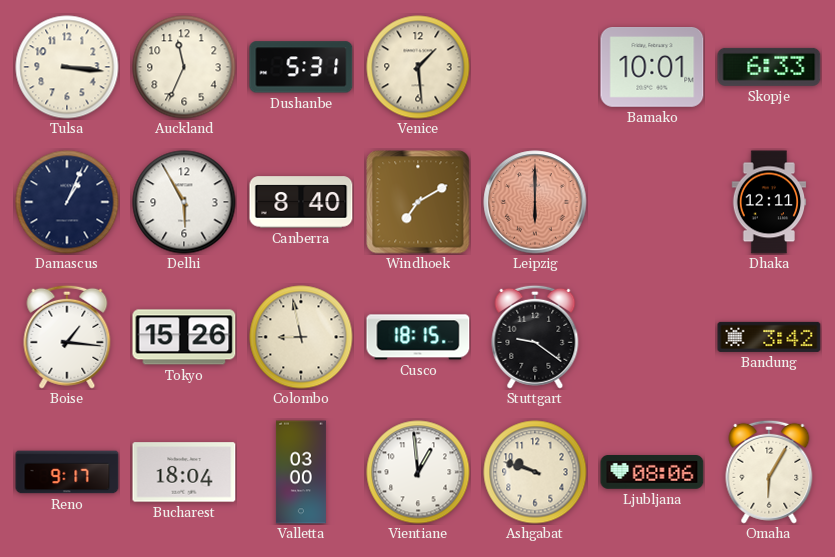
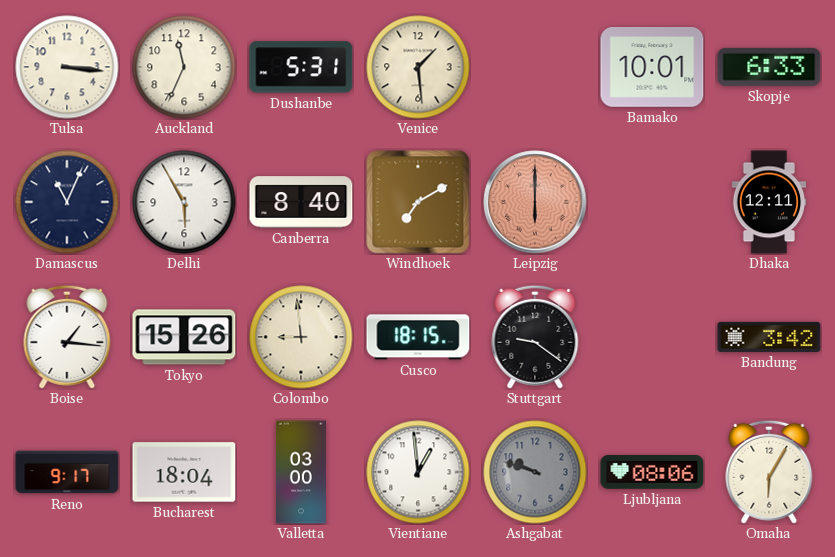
Damascus: 1:04 -> 11:04
Colombo: 8:58 -> 8:59
Ashgabat dial: cream -> grey
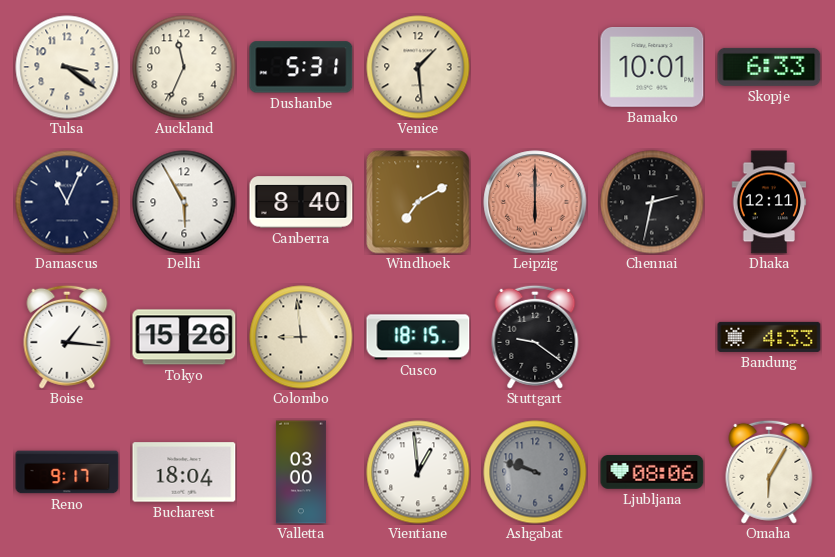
Tulsa: 3:16 -> 3:21
Chennai: none -> 2:32
Bandung: 3:42 -> 4:33
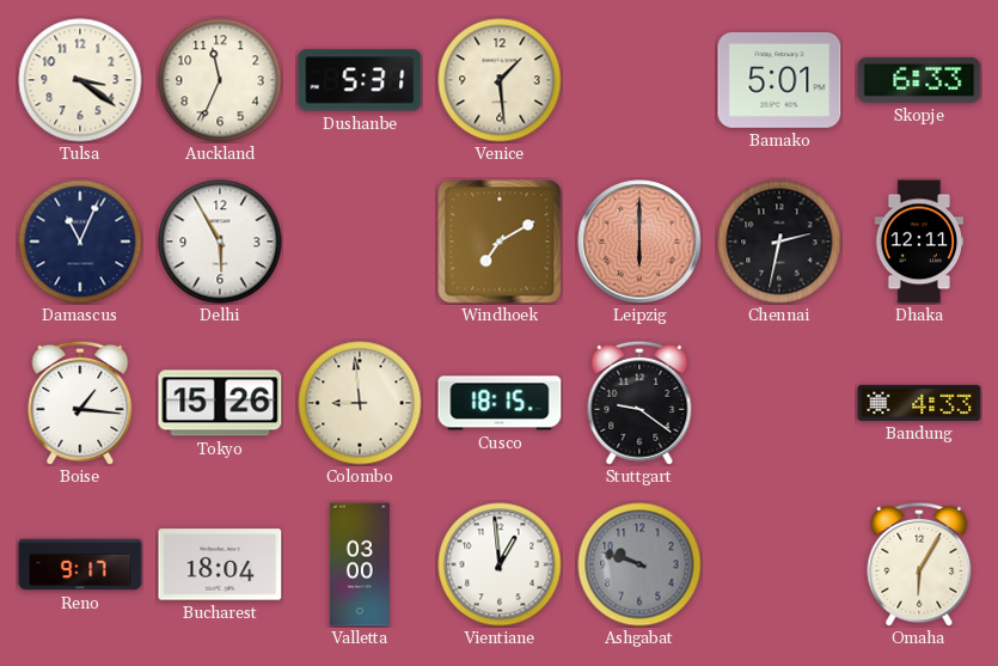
Bamako: 10:01 -> 5:01
Canberra: 8:40 -> none
Ljubljana: 08:06 -> none
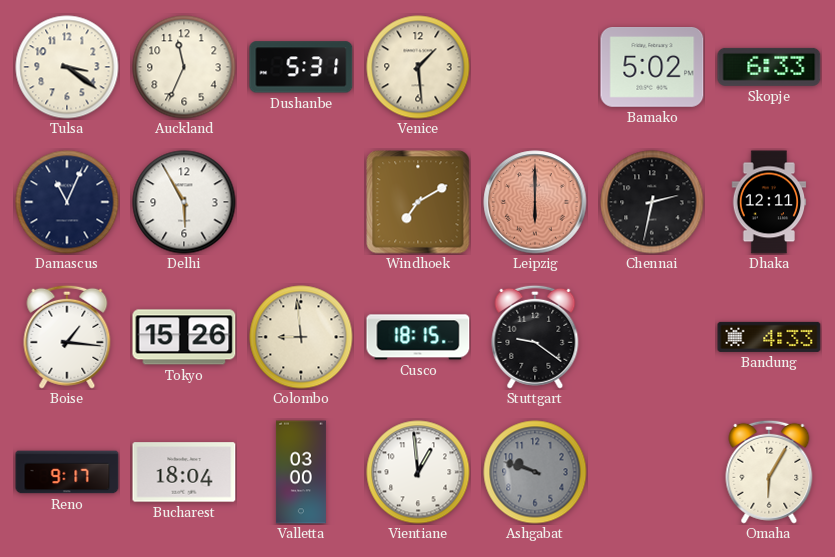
Bamako: 5:01 -> 5:02
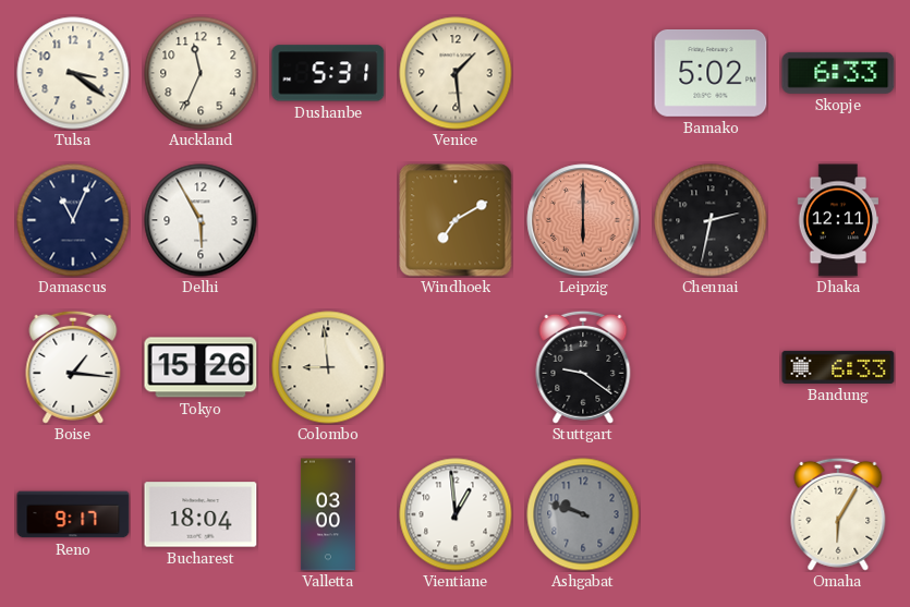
Cusco: 18:15 -> none
Bandung: 4:33 -> 6:33
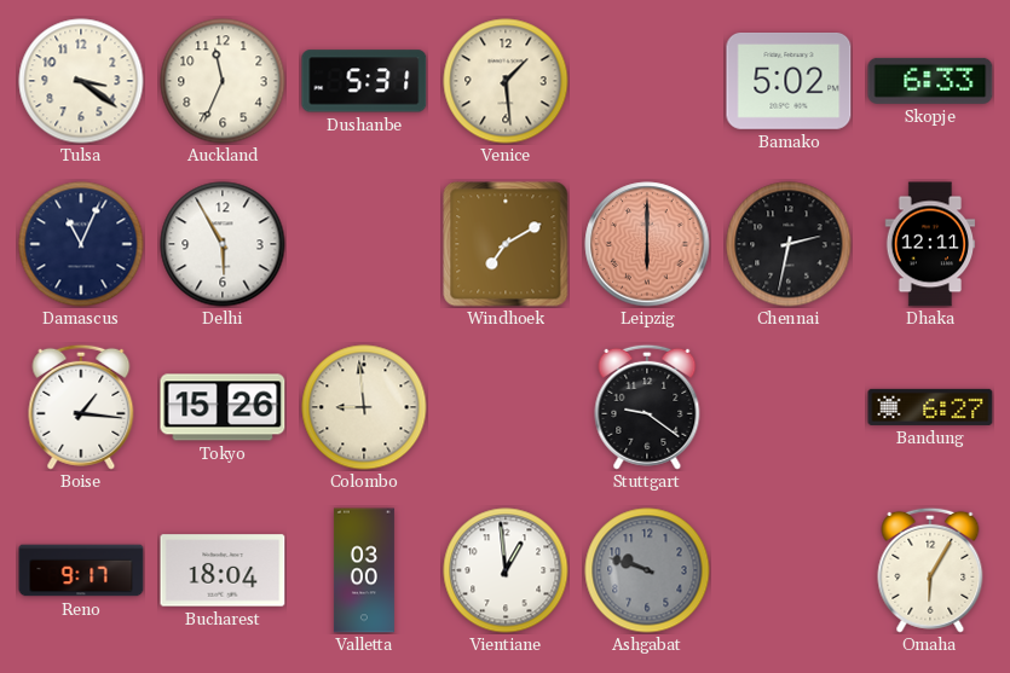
Bandung: 6:33 -> 6:27
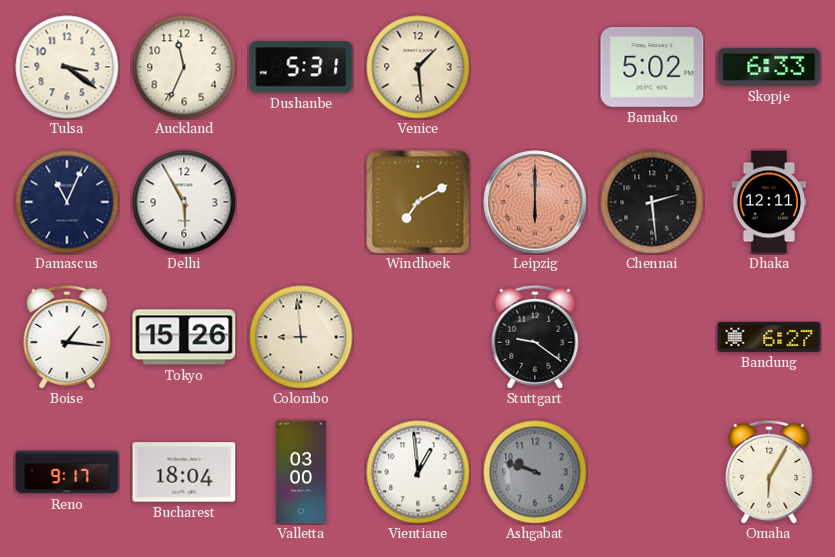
Chennai: 2:32 -> 2:29
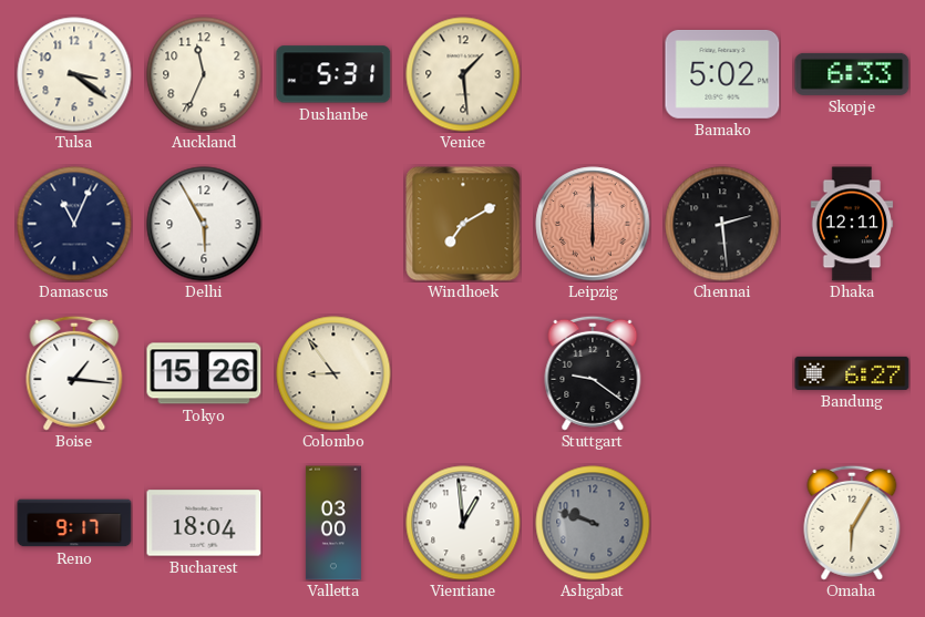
Colombo: 8:59 -> 8:54
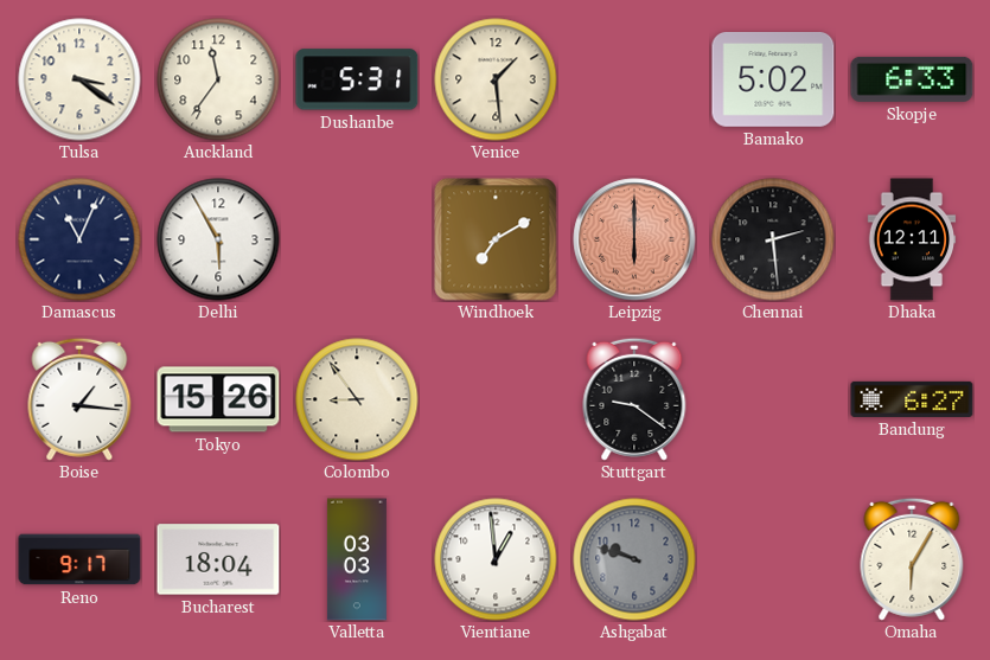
Auckland: 11:34 -> 11:36
Valletta: 03:00 -> 03:03
